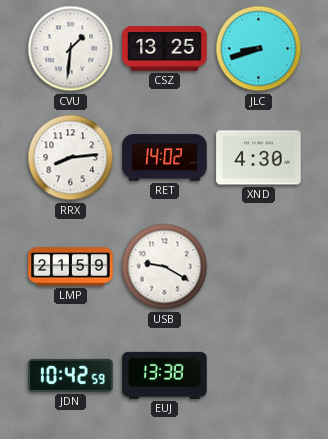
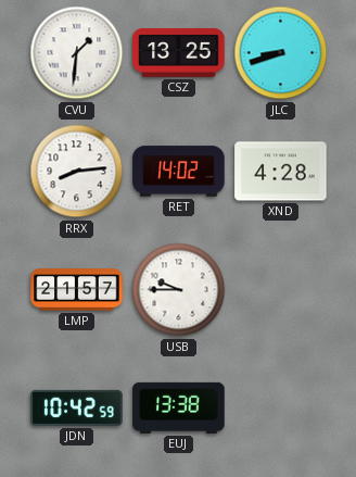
XND: 4:30 -> 4:28
LMP: 21:59 -> 21:57
USB: 9:20 -> 9:45
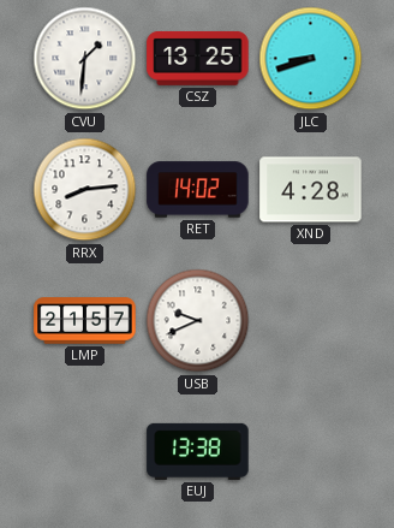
USB: 9:45 -> 9:41
JDN: 10:42 -> none
